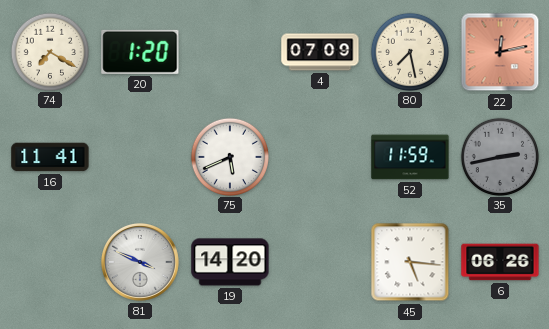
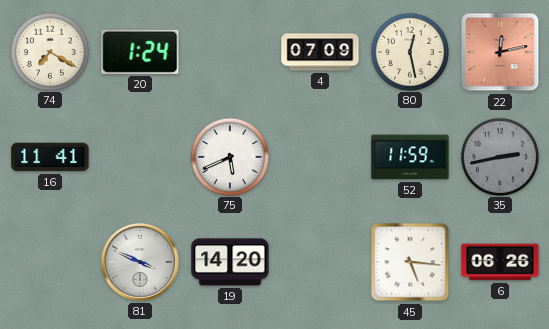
20: 1:20 -> 1:24
80: 7:28 -> 12:28
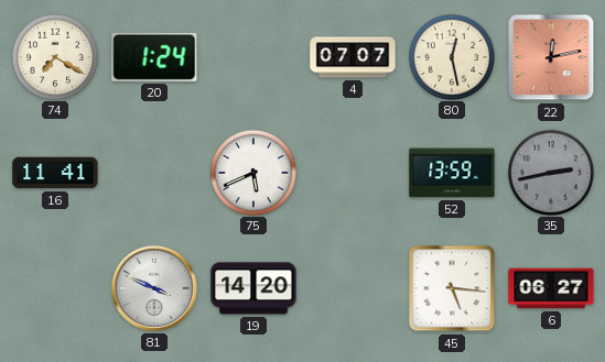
4: 07:09 -> 07:07
52: 11:59 -> 13:59
6: 06:26 -> 06:27
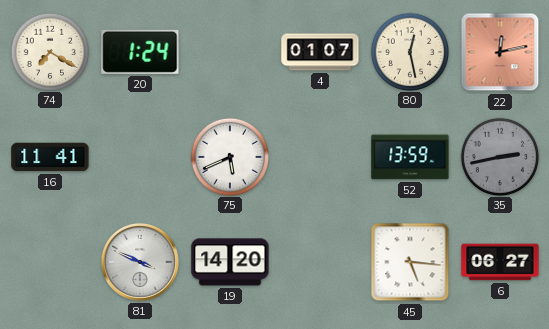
4: 07:07 -> 01:07
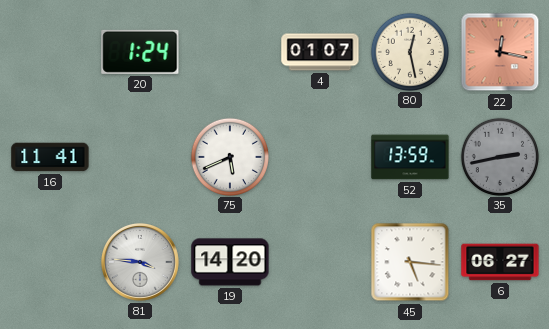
74: 7:20 -> none
22: 12:13 -> 12:17
81: 3:49 -> 3:46
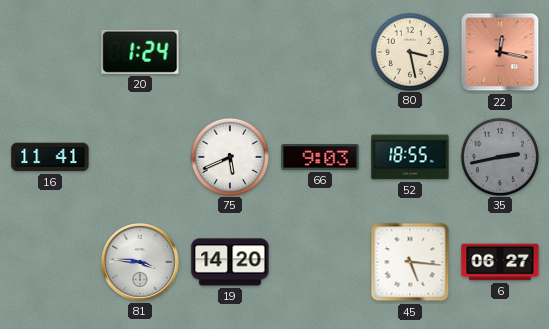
4: 01:07 -> none
80: 12:28 -> 3:28
66: none -> 9:03
52: 13:59 -> 18:55
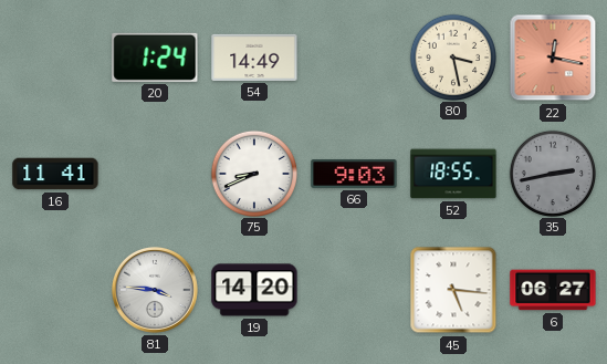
54: none -> 14:49
75: 5:41 -> 8:41
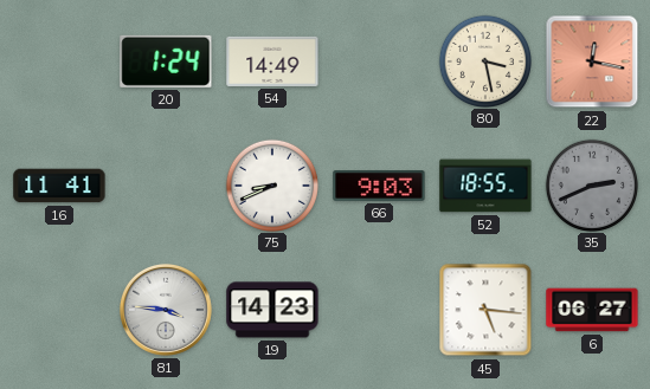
35: 2:43 -> 2:41
19: 14:20 -> 14:23
